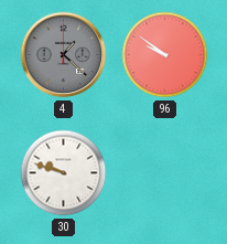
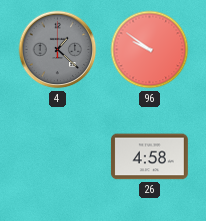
30: 9:48 -> none
26: none -> 4:58
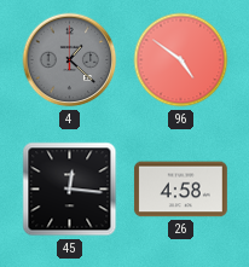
96: 9:51 -> 4:51
45: none -> 12:16
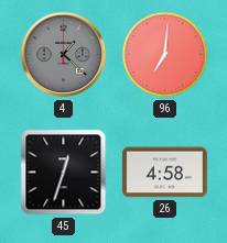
96: 4:51 -> 7:01
45: 12:16 -> 12:33
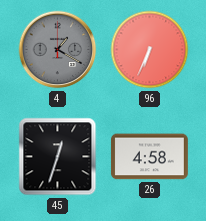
4: 1:22 -> 1:20
96: 7:01 -> 6:34
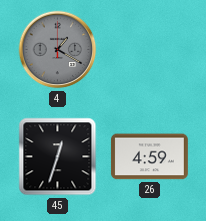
96: 6:34 -> none
26: 4:58 -> 4:59
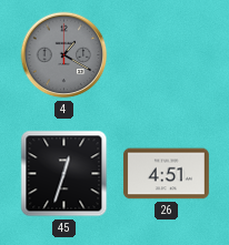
26: 4:59 -> 4:51
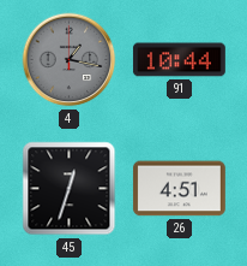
4: 1:20 -> 1:17
91: none -> 10:44
